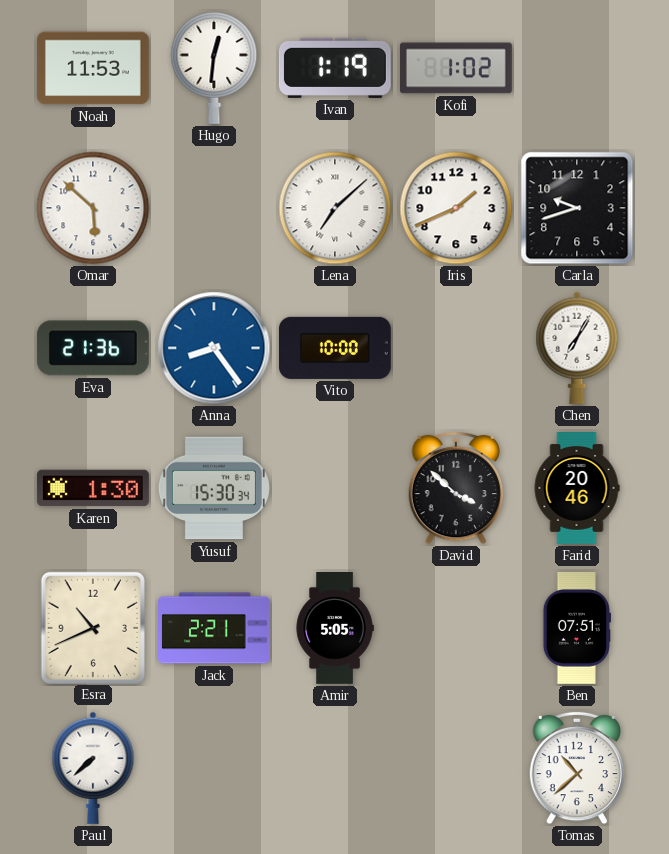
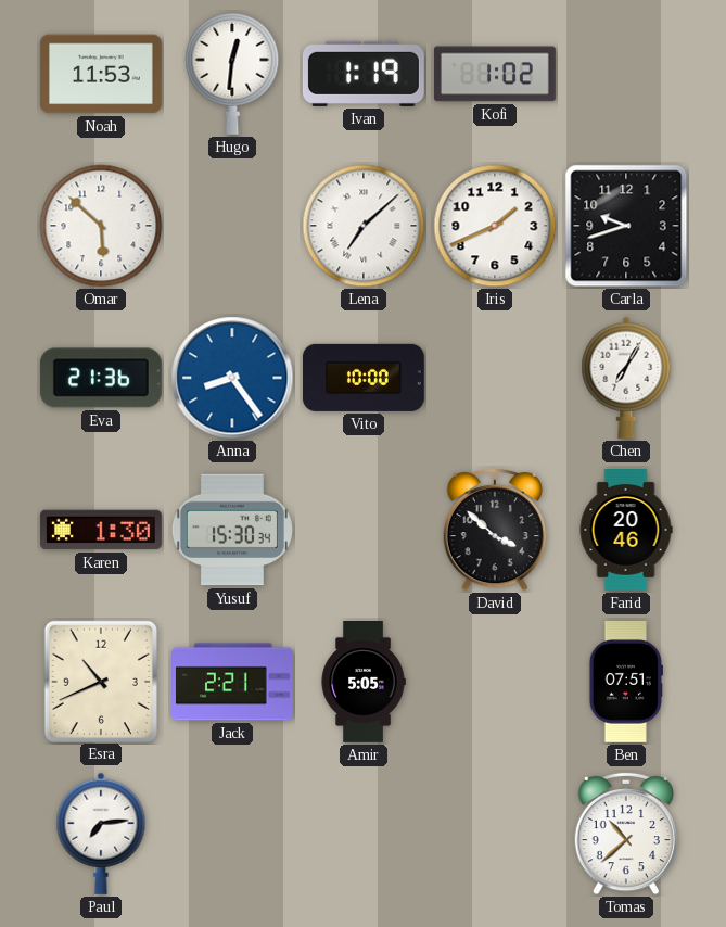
Paul: 7:38 -> 7:14
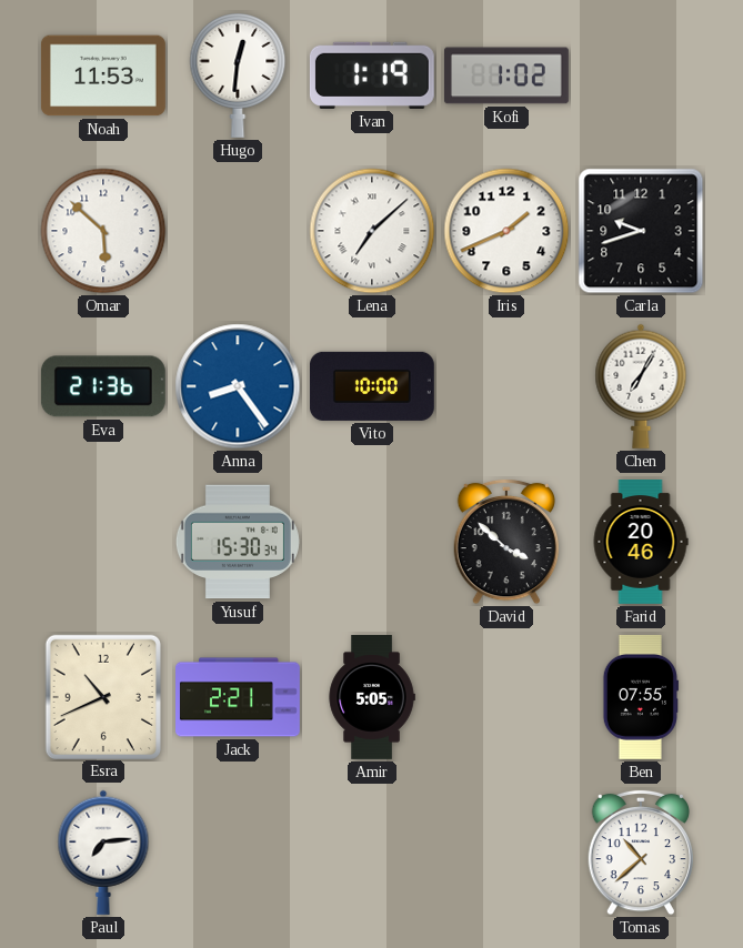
Karen: 1:30 -> none
Ben: 07:51 -> 07:55
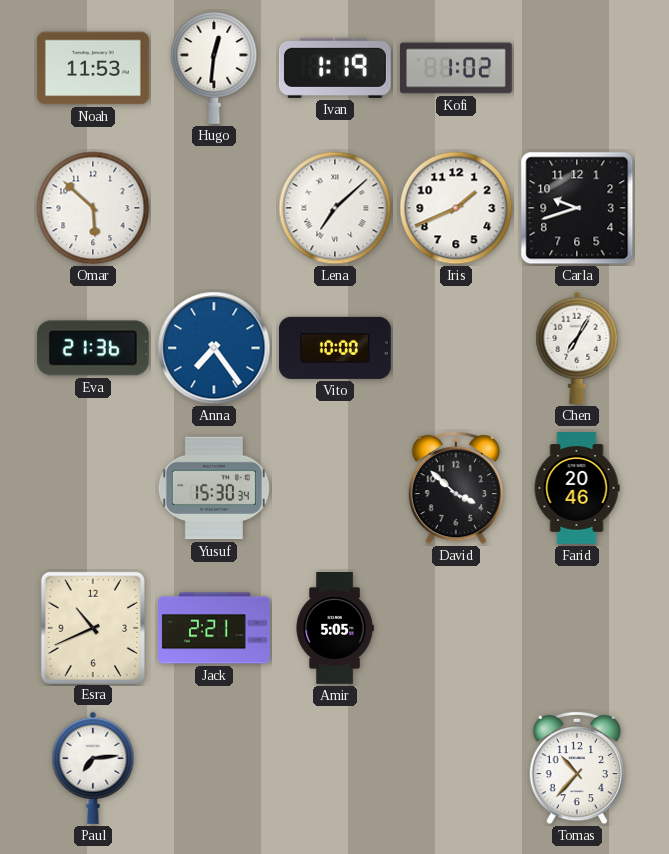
Anna: 8:24 -> 7:24
Ben: 07:55 -> none
Tomas: 10:38 -> 10:37
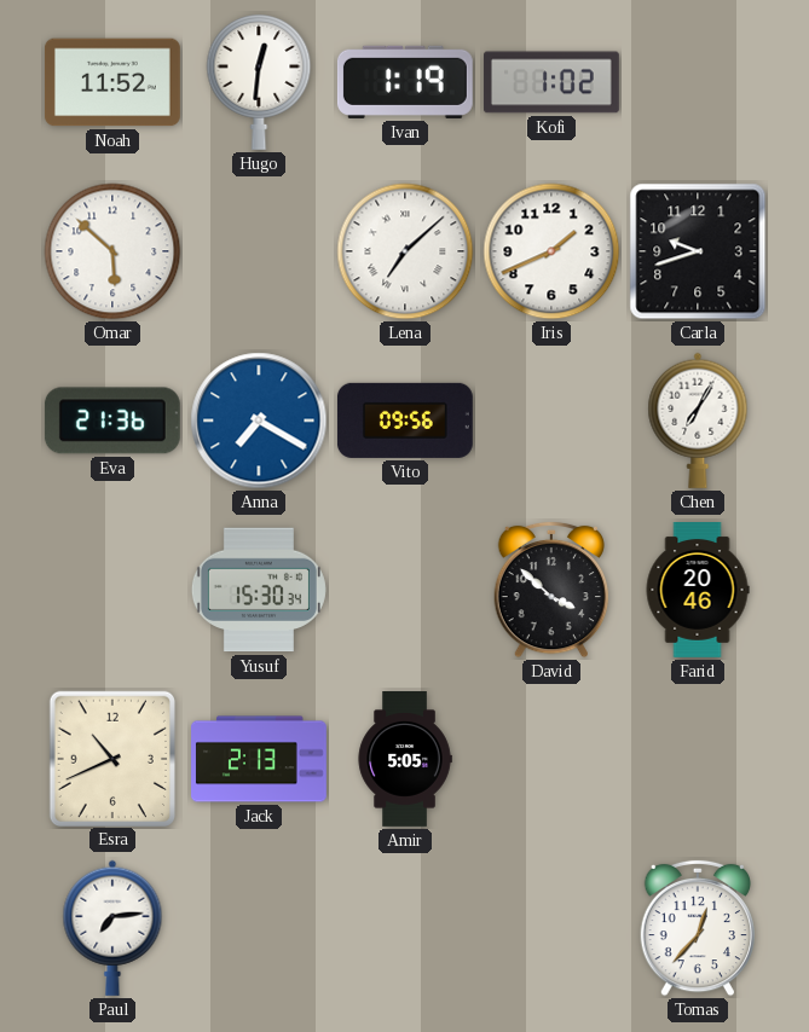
Noah: 11:53 -> 11:52
Anna: 7:24 -> 7:20
Vito: 10:00 -> 09:56
Jack: 2:21 -> 2:13
Tomas: 10:37 -> 12:37
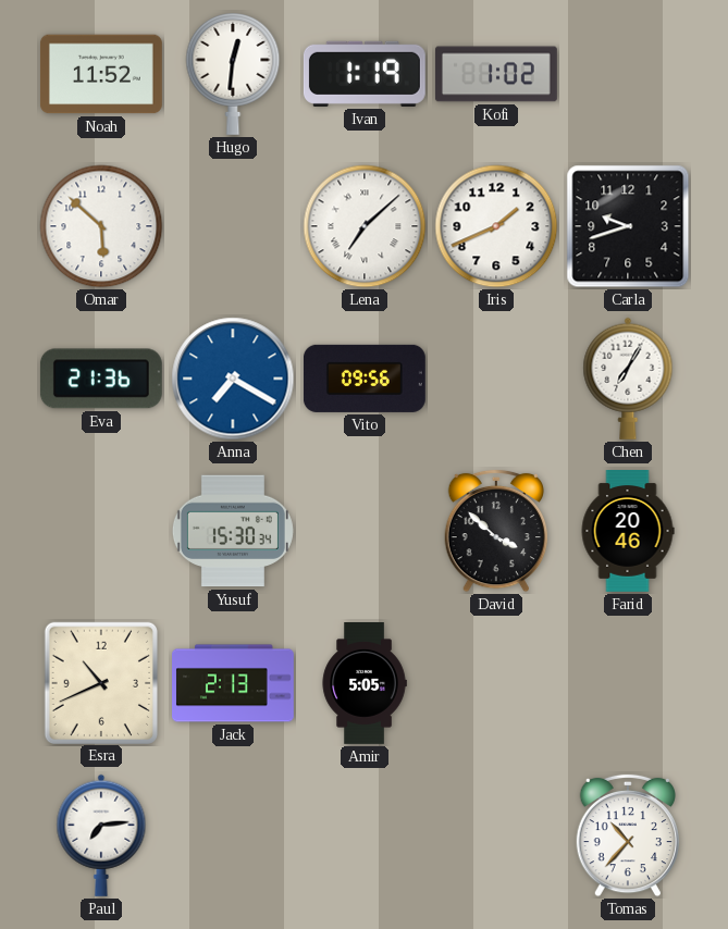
Tomas: 12:37 -> 10:37
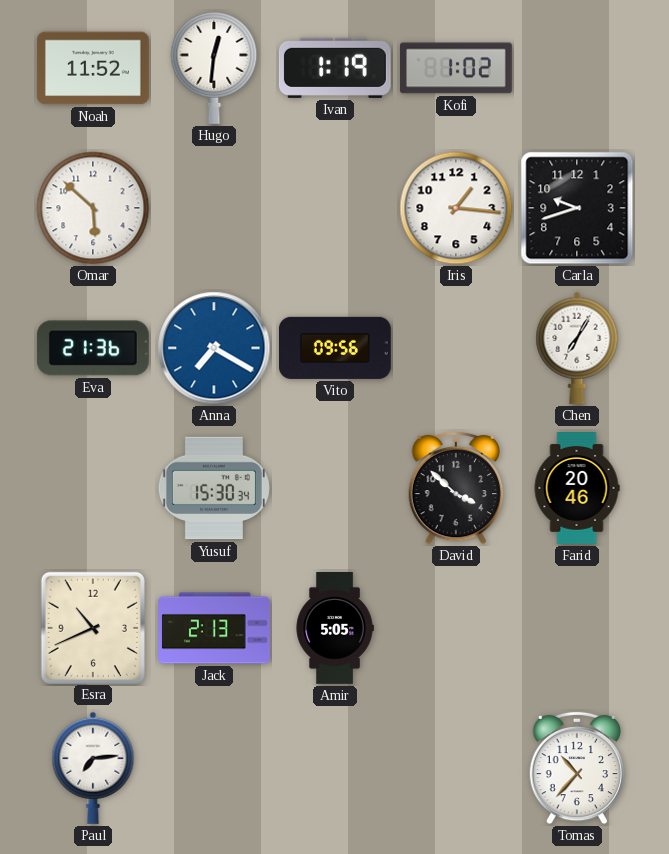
Lena: 7:08 -> none
Iris: 1:41 -> 1:16
